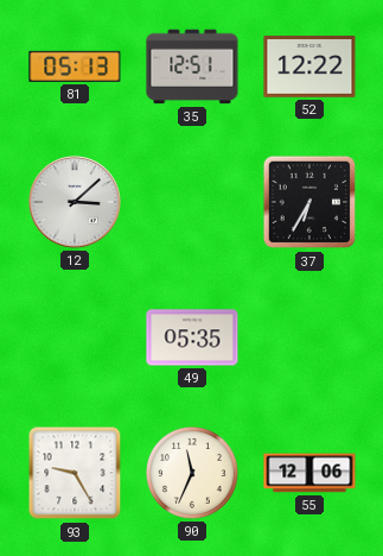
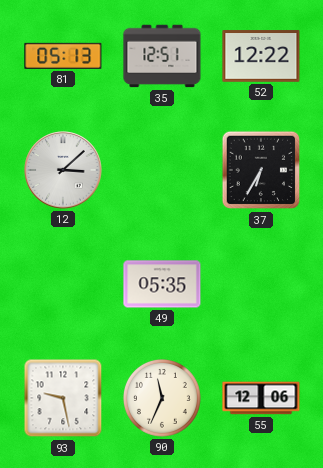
93: 9:25 -> 9:28
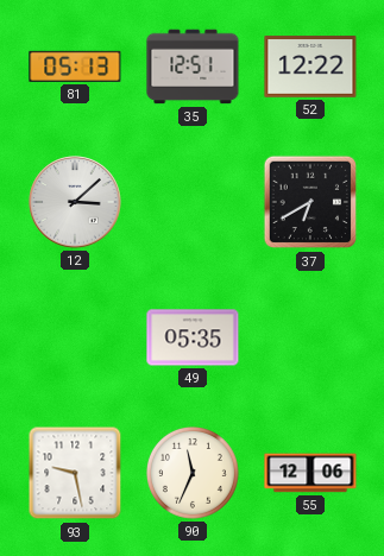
37: 6:35 -> 6:40
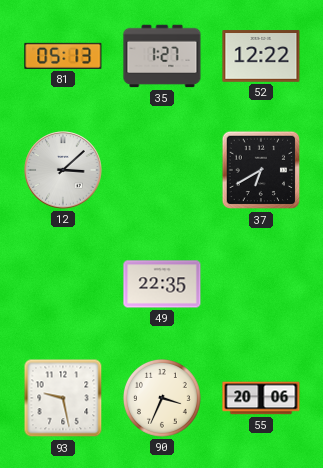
35: 12:51 -> 1:27
49: 05:35 -> 22:35
90: 11:34 -> 3:34
55: 12:06 -> 20:06
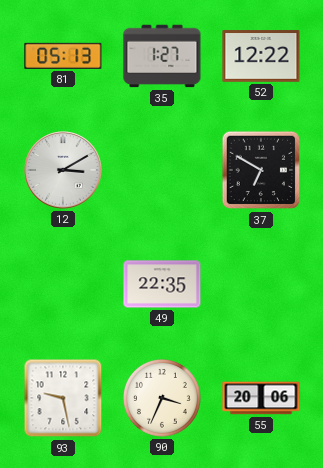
12: 3:08 -> 3:10
37: 6:40 -> 6:50
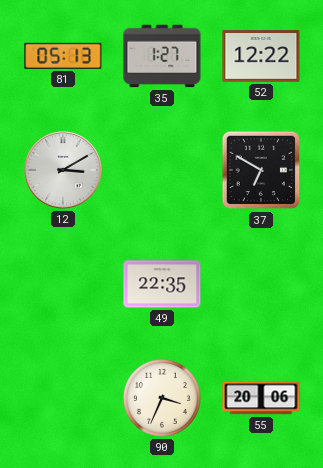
93: 9:28 -> none
